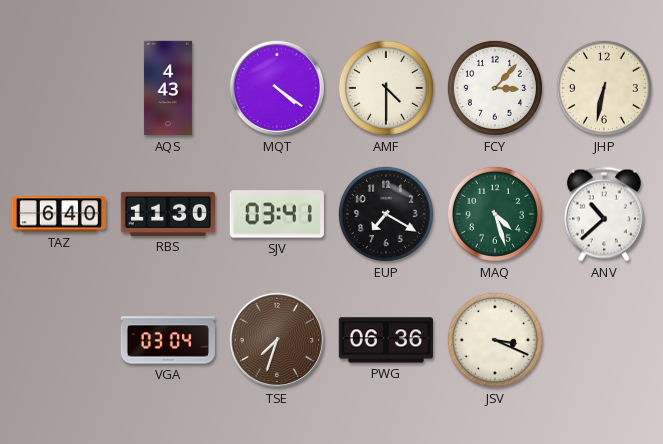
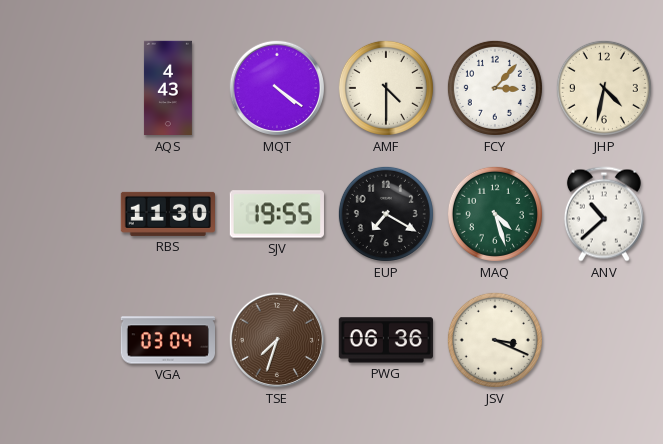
JHP: 6:32 -> 4:32
TAZ: 6:40 -> none
SJV: 03:41 -> 19:55
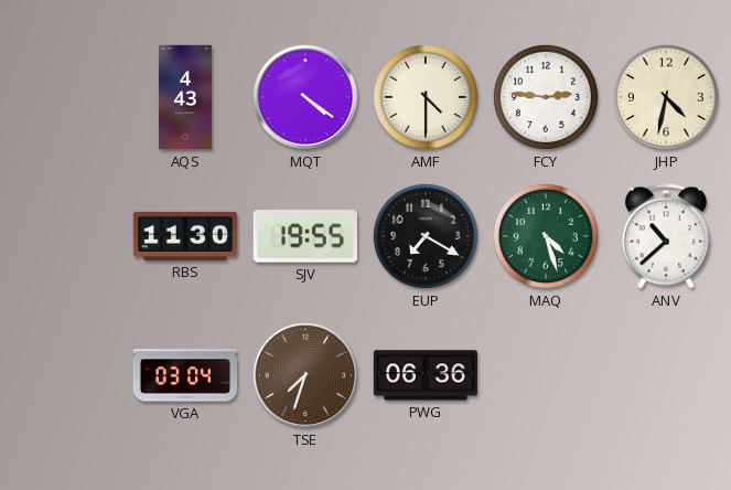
FCY: 3:07 -> 2:46
JSV: 3:19 -> none
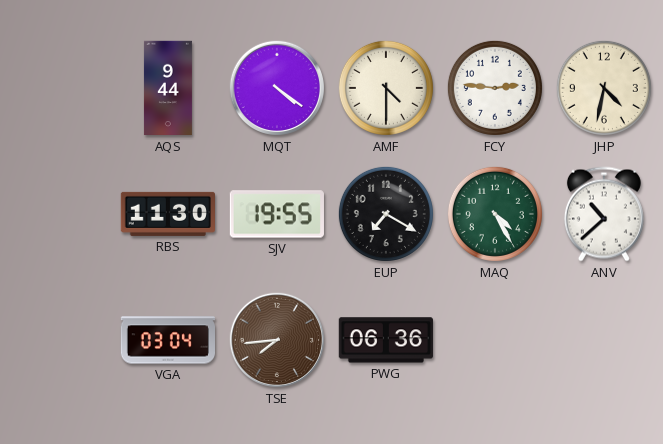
AQS: 4:43 -> 9:44
MAQ: 4:27 -> 4:25
TSE: 7:33 -> 7:44
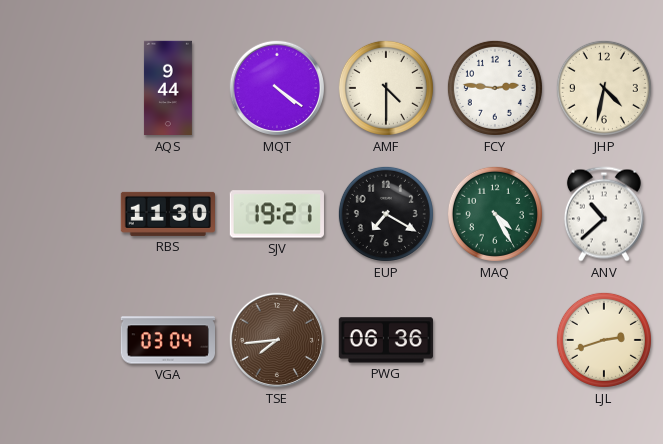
SJV: 19:55 -> 19:21
LJL: none -> 2:42
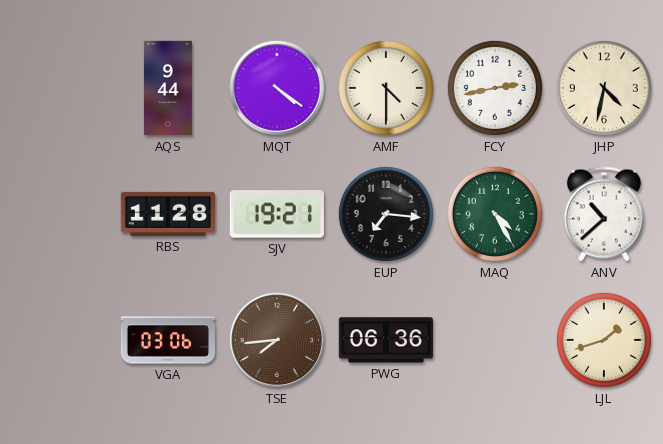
FCY: 2:46 -> 2:43
RBS: 11:30 -> 11:28
EUP: 7:20 -> 7:16
VGA: 03:04 -> 03:06
LJL: 2:42 -> 1:42
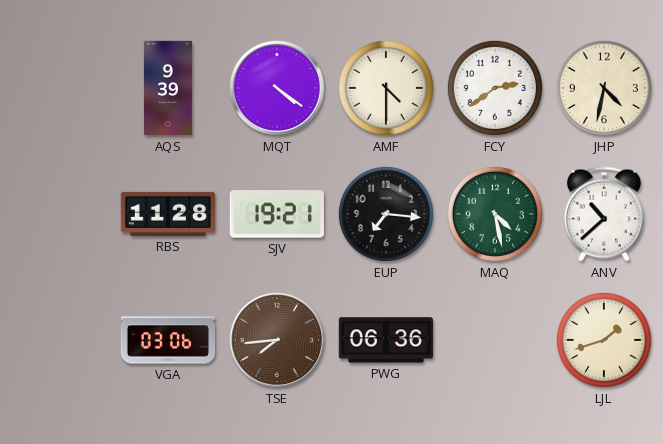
AQS: 9:44 -> 9:39
FCY: 2:43 -> 2:39
MAQ: 4:25 -> 4:28
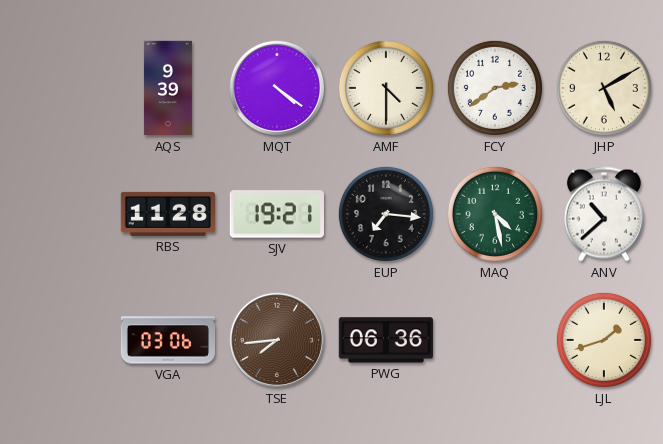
JHP: 4:32 -> 5:10
